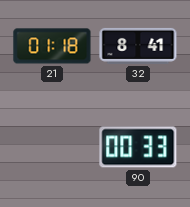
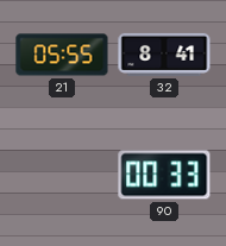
21: 01:18 -> 05:55
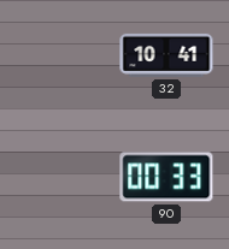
21: 05:55 -> none
32: 8:41 -> 10:41
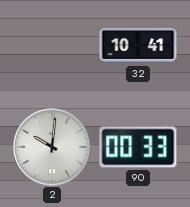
2: none -> 10:01
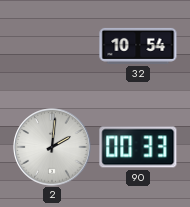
32: 10:41 -> 10:54
2: 10:01 -> 2:01
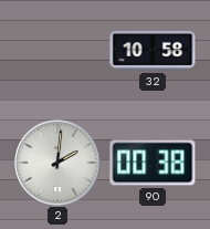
32: 10:54 -> 10:58
90: 00:33 -> 00:38
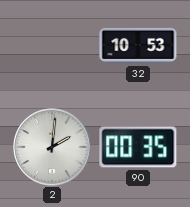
32: 10:58 -> 10:53
90: 00:38 -> 00:35
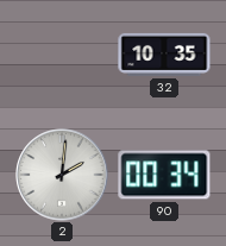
32: 10:53 -> 10:35
90: 00:35 -> 00:34
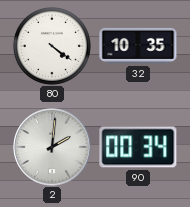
80: none -> 4:21
